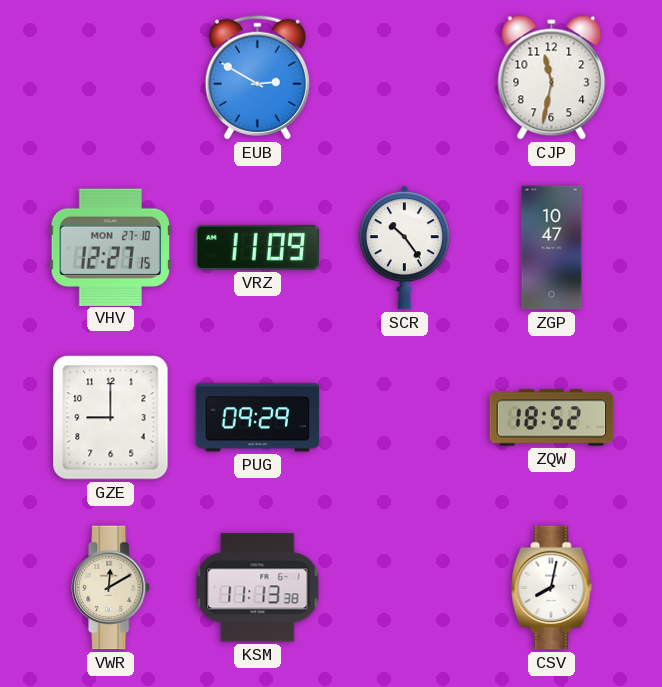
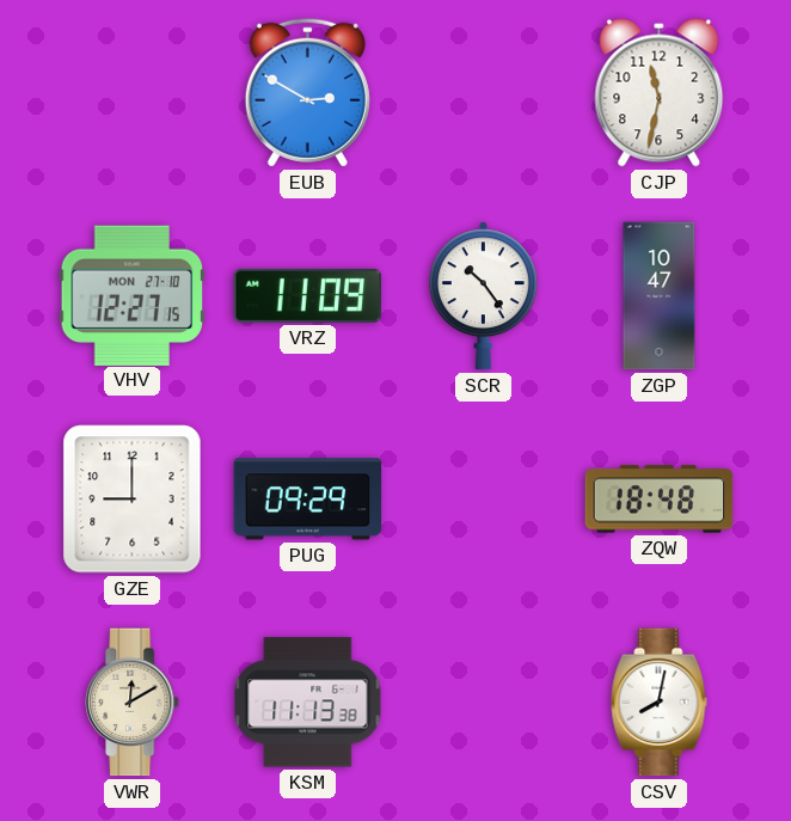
ZQW: 18:52 -> 18:48
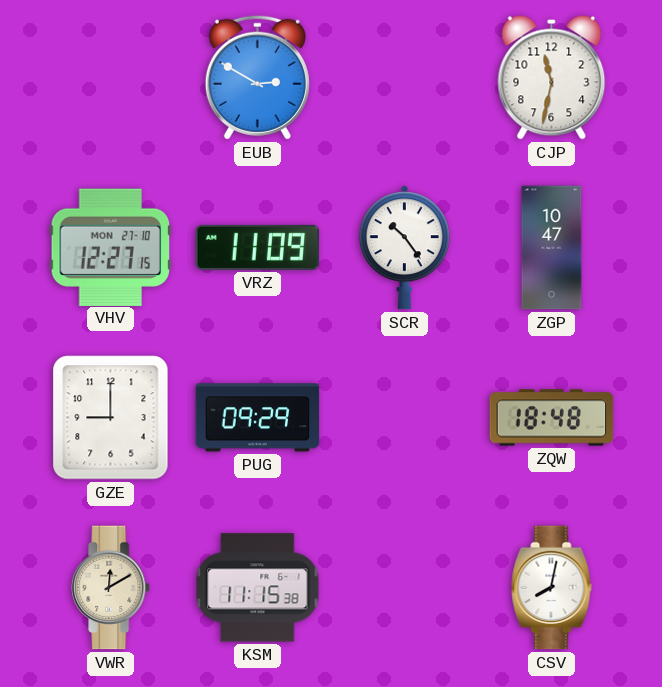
KSM: 11:13 -> 11:15
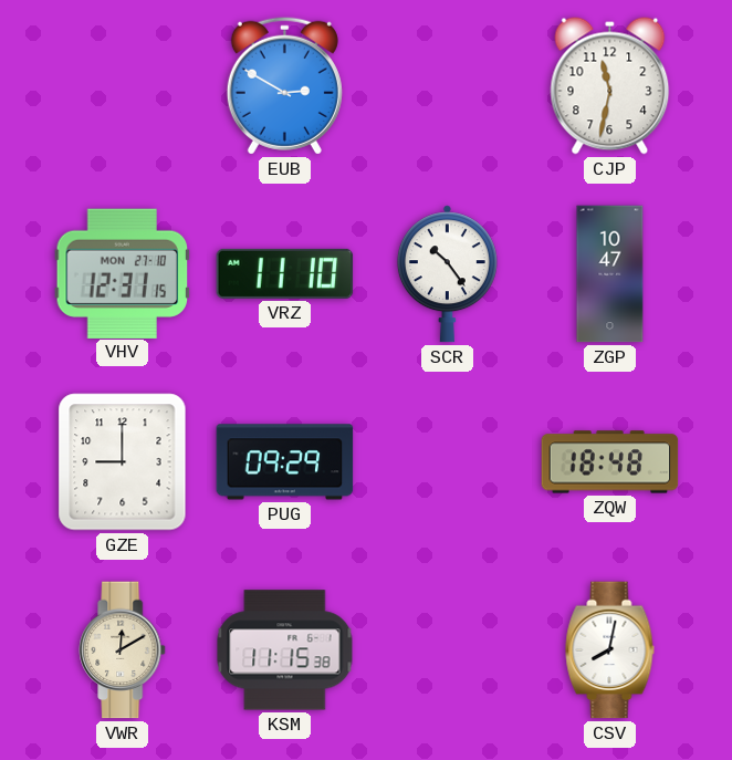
VHV: 12:27 -> 12:31
VRZ: 11:09 -> 11:10
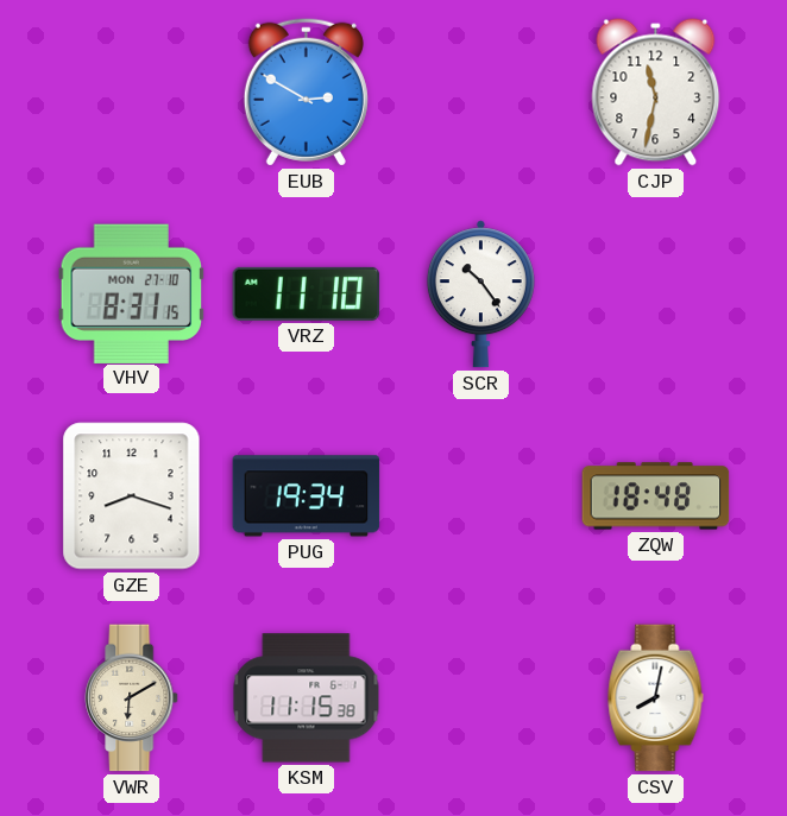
VHV: 12:31 -> 8:31
ZGP: 10:47 -> none
GZE: 9:00 -> 8:18
PUG: 09:29 -> 19:34
VWR: 12:10 -> 6:10
